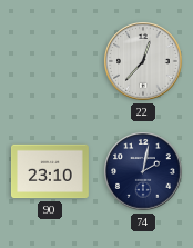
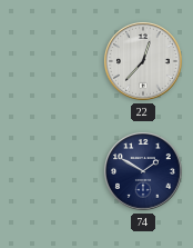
90: 23:10 -> none
74: 2:02 -> 1:50
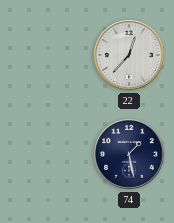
74: 1:50 -> 1:28
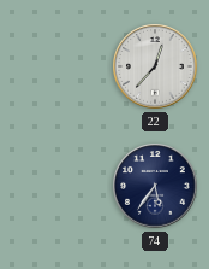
74: 1:28 -> 5:36
